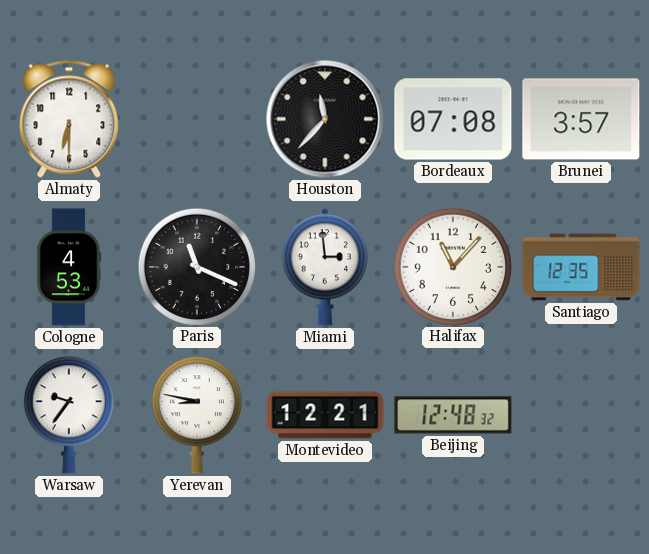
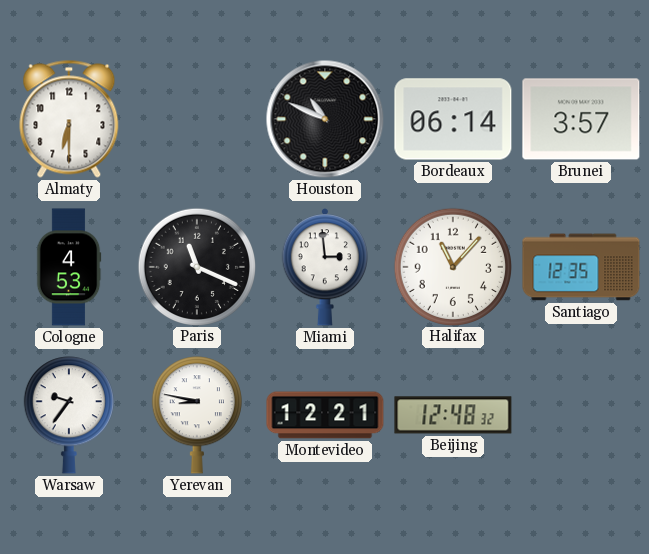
Houston: 11:37 -> 10:49
Bordeaux: 07:08 -> 06:14
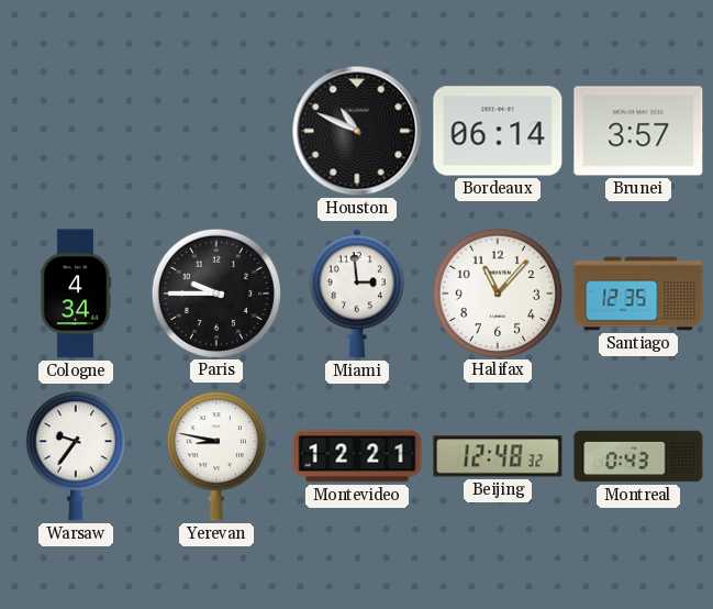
Almaty: 6:30 -> none
Cologne: 4:53 -> 4:34
Paris: 11:19 -> 9:45
Montreal: none -> 0:43
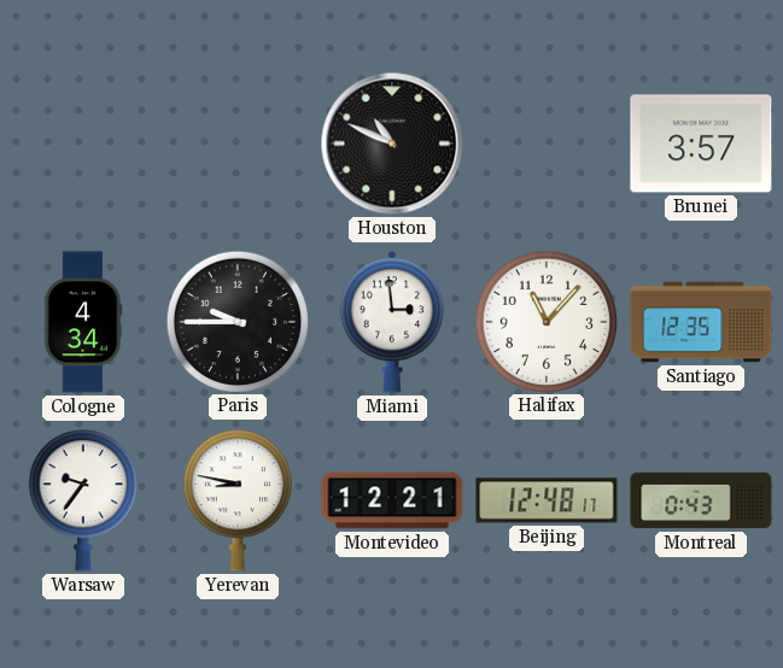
Bordeaux: 06:14 -> none
Beijing: 12:48:32 -> 12:48:17
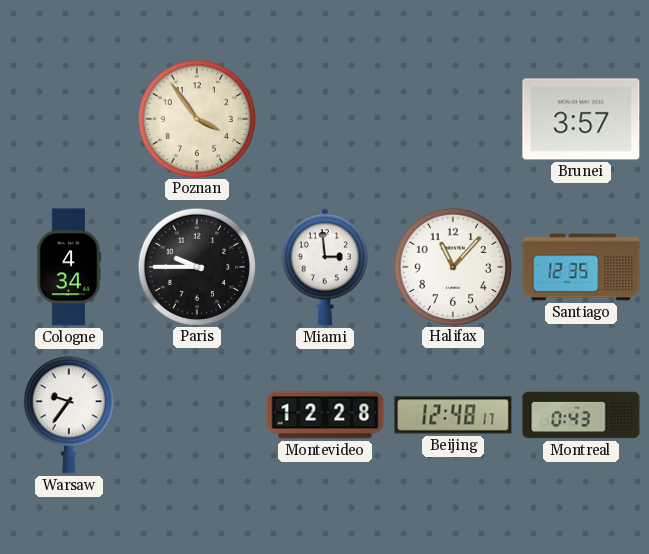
Poznan: none -> 3:54
Houston: 10:49 -> none
Yerevan: 8:47 -> none
Montevideo: 12:21 -> 12:28
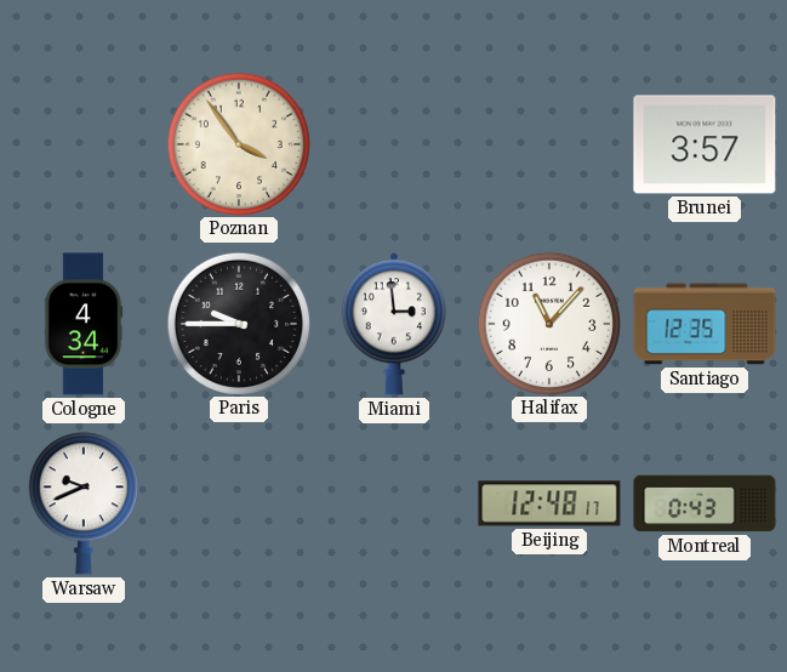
Warsaw: 9:36 -> 9:41
Montevideo: 12:28 -> none
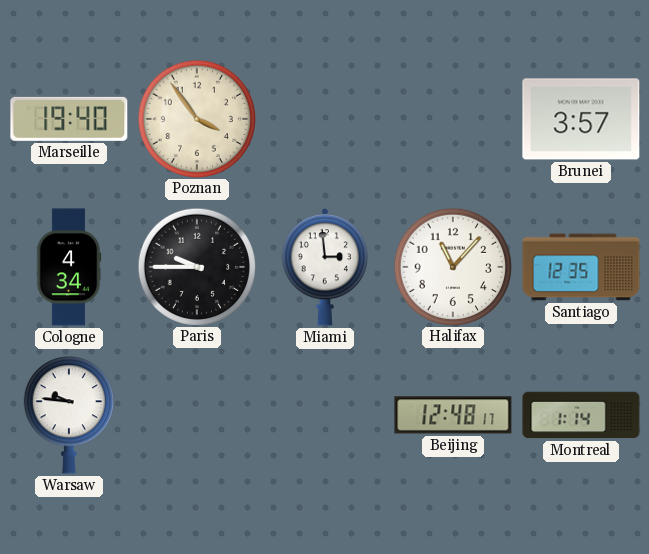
Marseille: none -> 19:40
Warsaw: 9:41 -> 9:46
Montreal: 0:43 -> 1:14
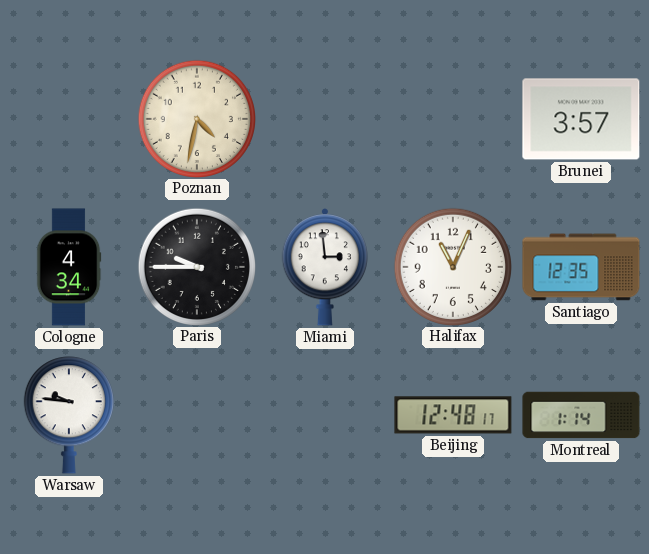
Marseille: 19:40 -> none
Poznan: 3:54 -> 4:32
Halifax: 11:07 -> 11:04
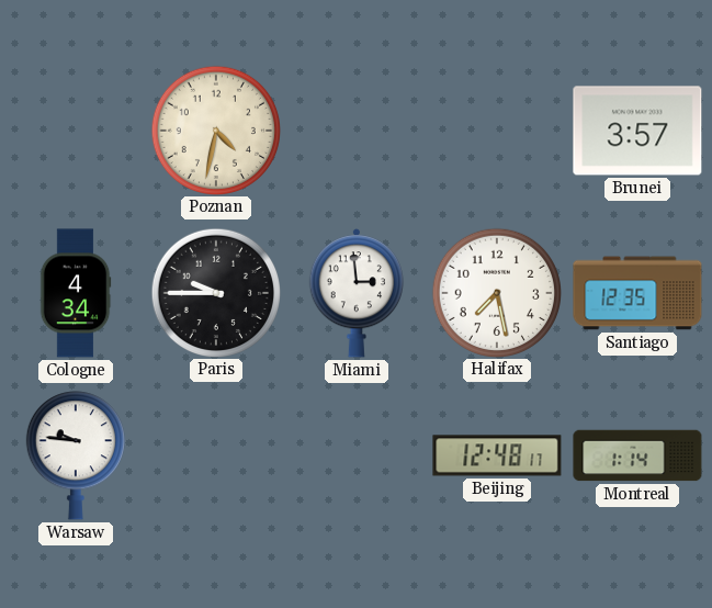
Halifax: 11:04 -> 7:28
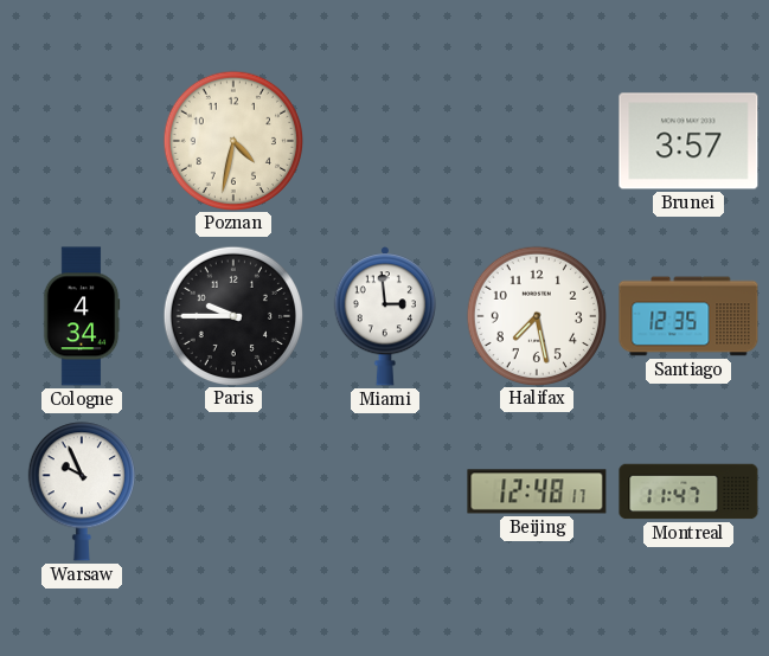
Warsaw: 9:46 -> 9:56
Montreal: 1:14 -> 11:47
